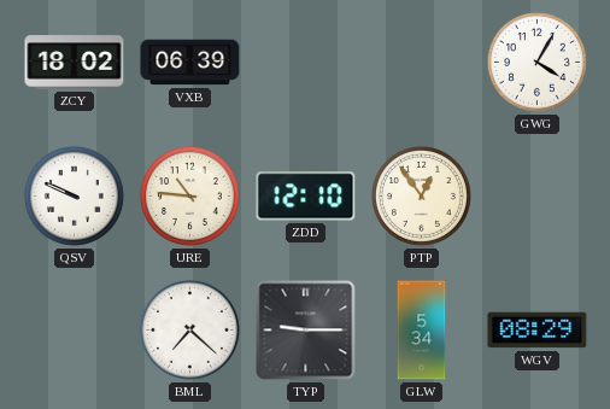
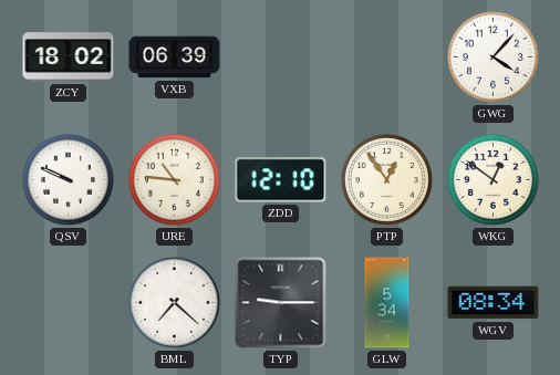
GWG: 4:05 -> 4:07
WKG: none -> 12:51
WGV: 08:29 -> 08:34
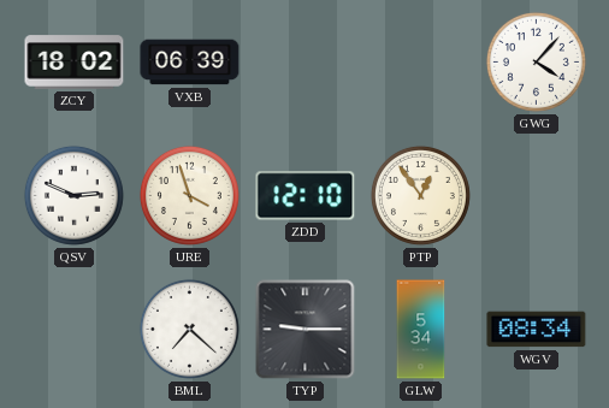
QSV: 9:49 -> 2:49
URE: 10:46 -> 3:57
WKG: 12:51 -> none
